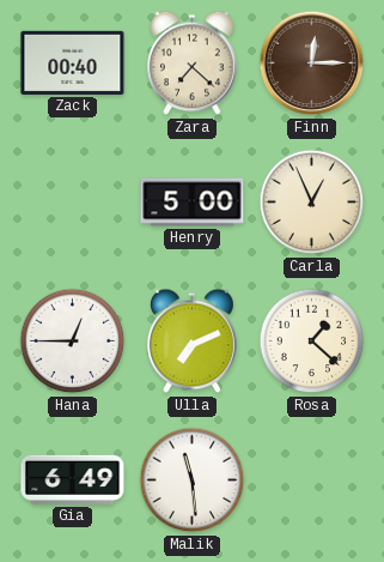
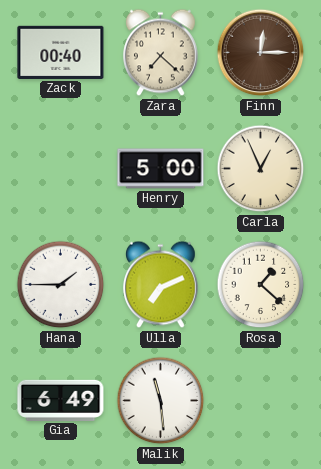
Hana: 12:45 -> 1:45
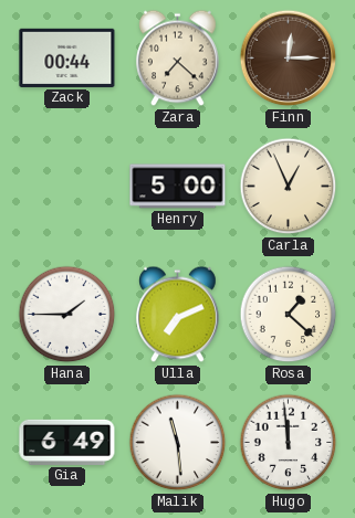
Zack: 00:40 -> 00:44
Hugo: none -> 11:59
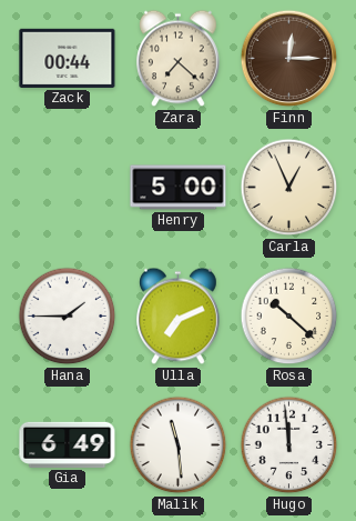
Rosa: 1:22 -> 10:22
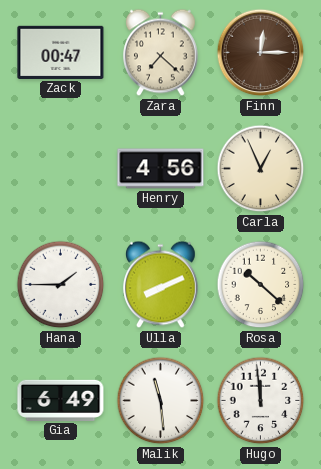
Zack: 00:44 -> 00:47
Henry: 5:00 -> 4:56
Ulla: 7:11 -> 8:11
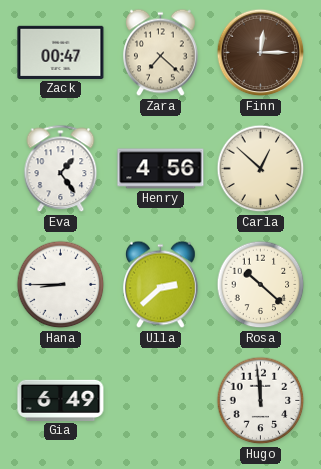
Eva: none -> 1:24
Carla: 12:56 -> 12:52
Hana: 1:45 -> 8:45
Ulla: 8:11 -> 2:38
Malik: 11:29 -> none
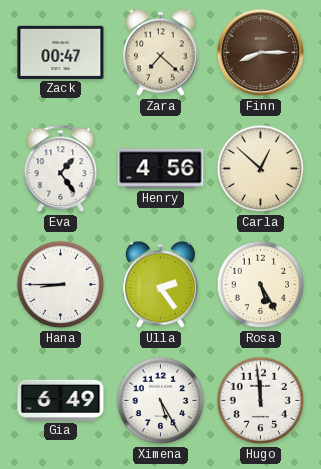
Finn: 12:15 -> 8:15
Ulla: 2:38 -> 2:24
Rosa: 10:22 -> 5:25
Ximena: none -> 5:25
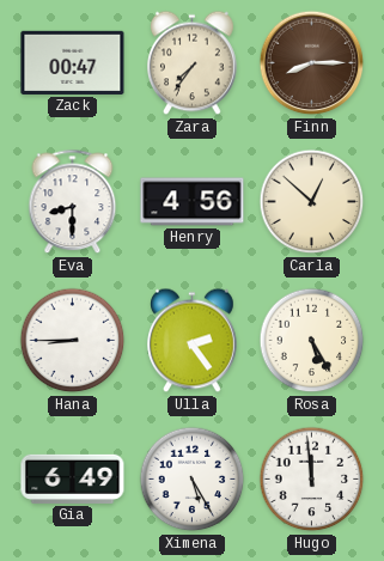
Zara: 7:22 -> 7:36
Eva: 1:24 -> 8:30
